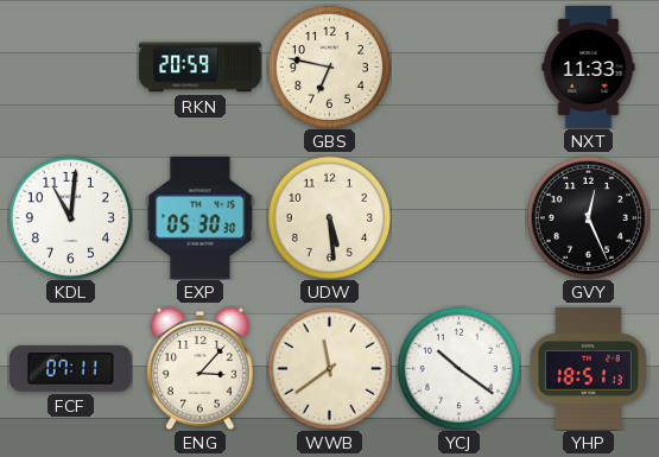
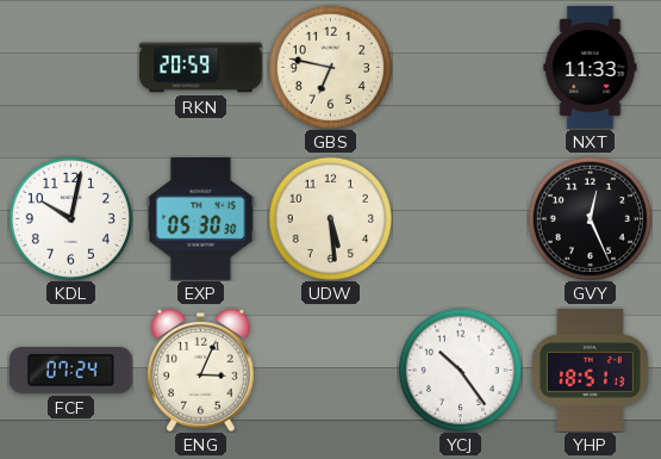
KDL: 11:01 -> 10:02
FCF: 07:11 -> 07:24
ENG: 3:07 -> 3:04
WWB: 11:39 -> none
YCJ: 10:21 -> 10:24
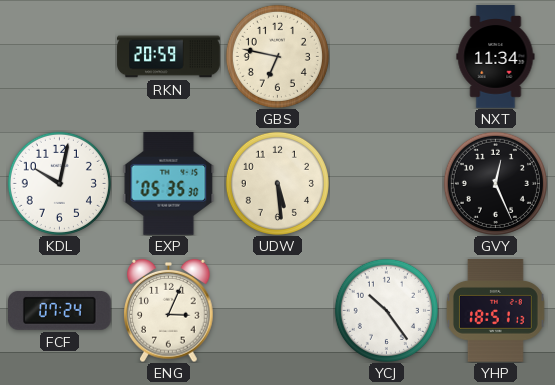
NXT: 11:33 -> 11:34
EXP: 05:30 -> 05:35
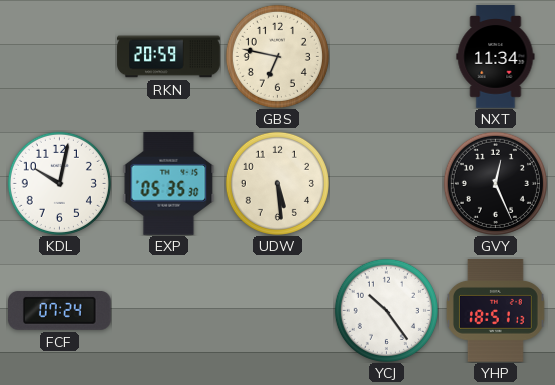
ENG: 3:04 -> none
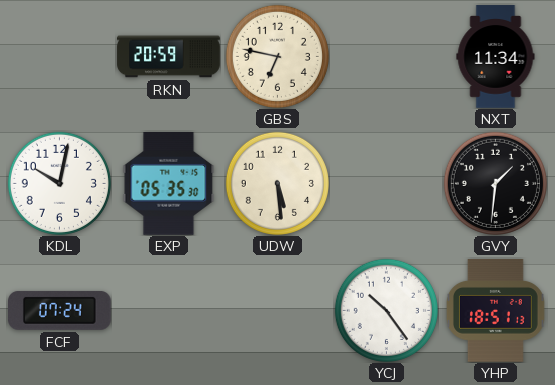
GVY: 12:26 -> 1:31
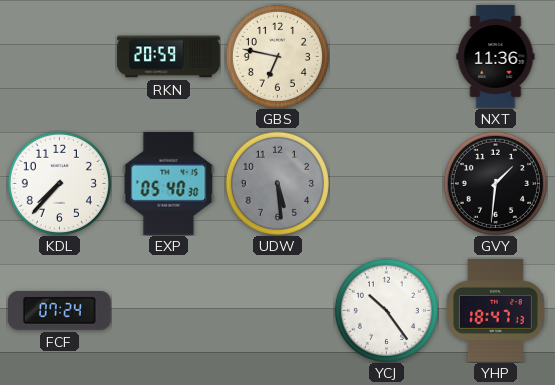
NXT: 11:34 -> 11:36
KDL: 10:02 -> 7:37
EXP: 05:35 -> 05:40
UDW dial: cream -> grey
YHP: 18:51 -> 18:47
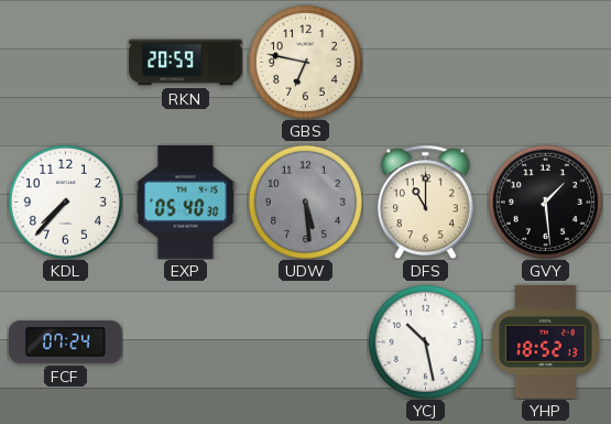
NXT: 11:36 -> none
DFS: none -> 11:00
GVY: 1:31 -> 1:29
YCJ: 10:24 -> 10:28
YHP: 18:47 -> 18:52
